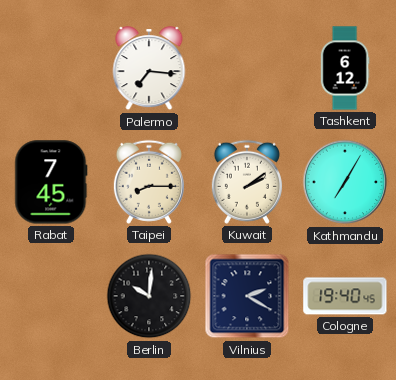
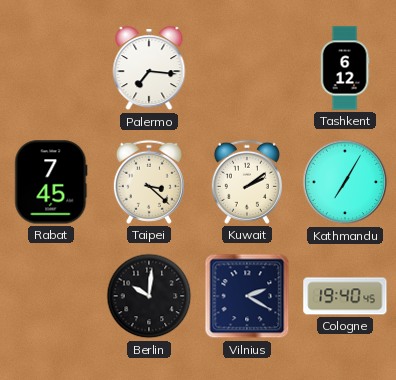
Taipei: 8:15 -> 3:22
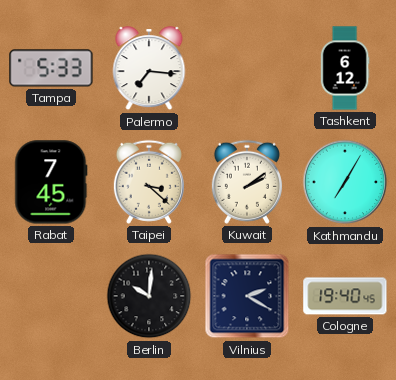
Tampa: none -> 5:33
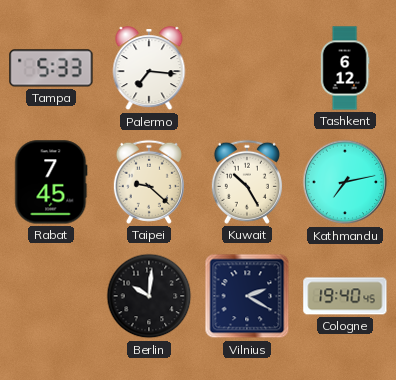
Taipei: 3:22 -> 9:22
Kuwait: 2:09 -> 10:25
Kathmandu: 7:05 -> 7:13
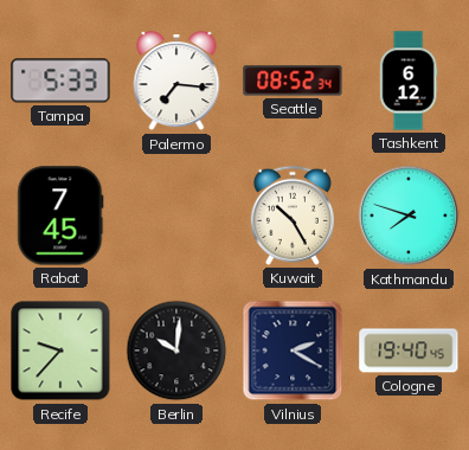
Seattle: none -> 08:52
Taipei: 9:22 -> none
Kathmandu: 7:13 -> 7:48
Recife: none -> 9:37
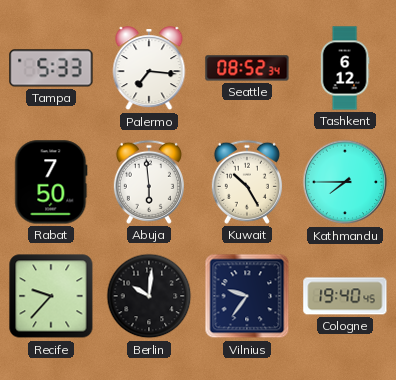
Rabat: 7:45 -> 7:50
Abuja: none -> 5:59
Kathmandu: 7:48 -> 7:45
Vilnius: 2:20 -> 9:36
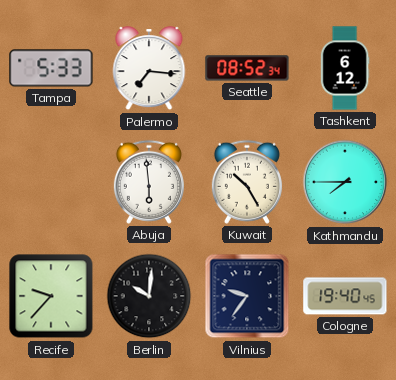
Rabat: 7:50 -> none
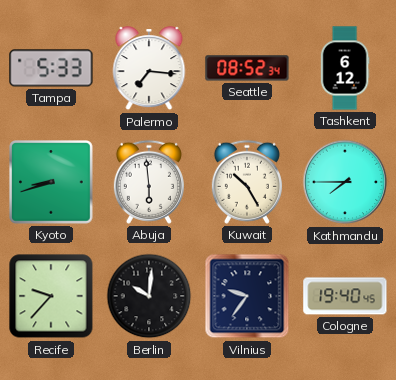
Kyoto: none -> 8:42
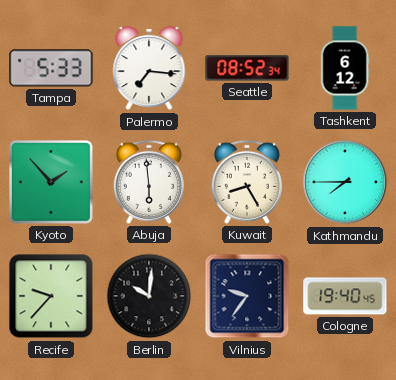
Kyoto: 8:42 -> 1:53
Kuwait: 10:25 -> 8:25
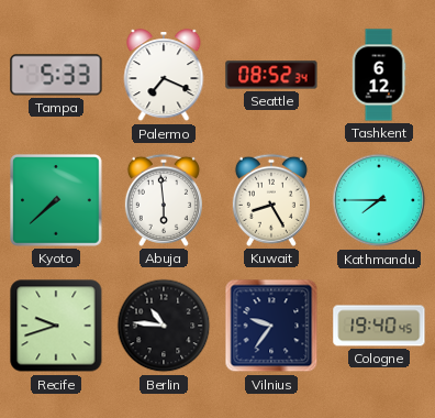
Palermo: 7:16 -> 7:19
Kyoto: 1:53 -> 7:38
Recife: 9:37 -> 9:42
Berlin: 10:01 -> 10:46
